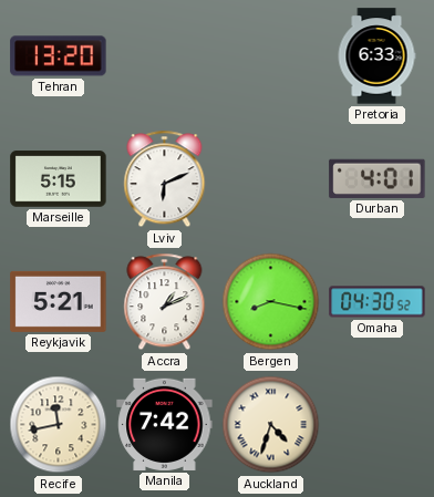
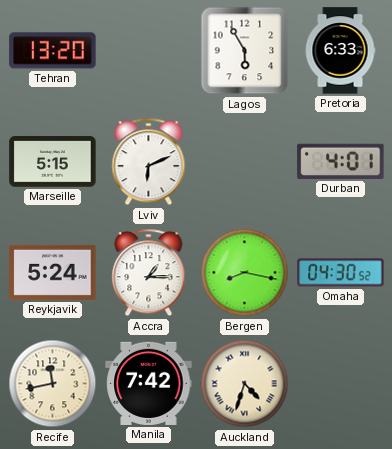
Lagos: none -> 5:55
Reykjavik: 5:21 -> 5:24
Accra: 1:11 -> 1:15
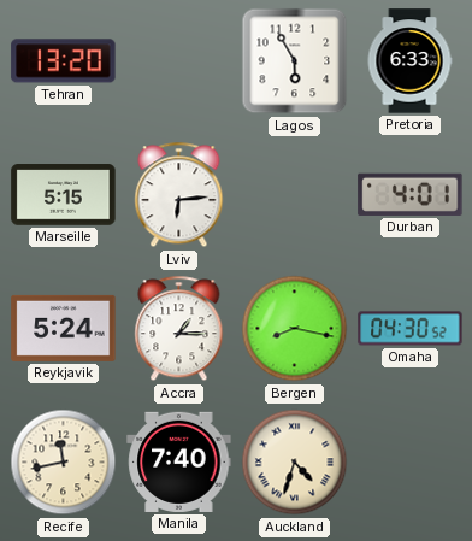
Lviv: 6:11 -> 6:14
Manila: 7:42 -> 7:40
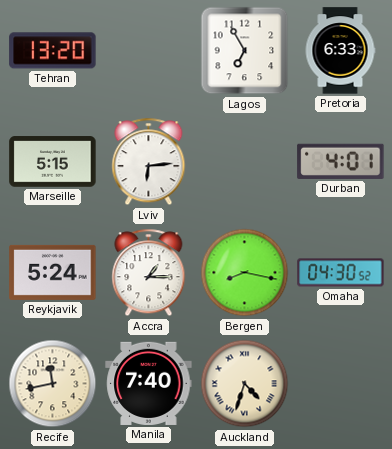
Lagos: 5:55 -> 6:55
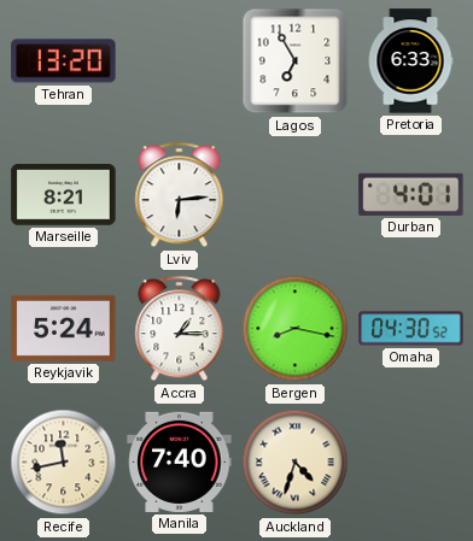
Marseille: 5:15 -> 8:21
